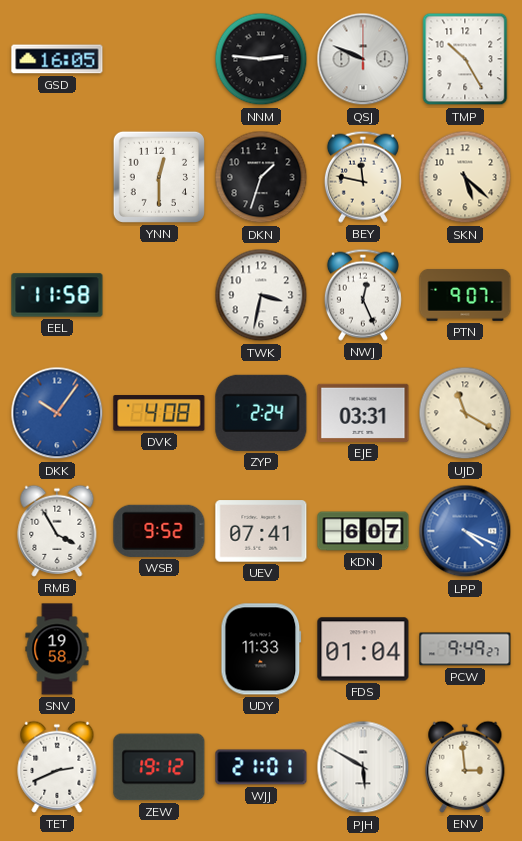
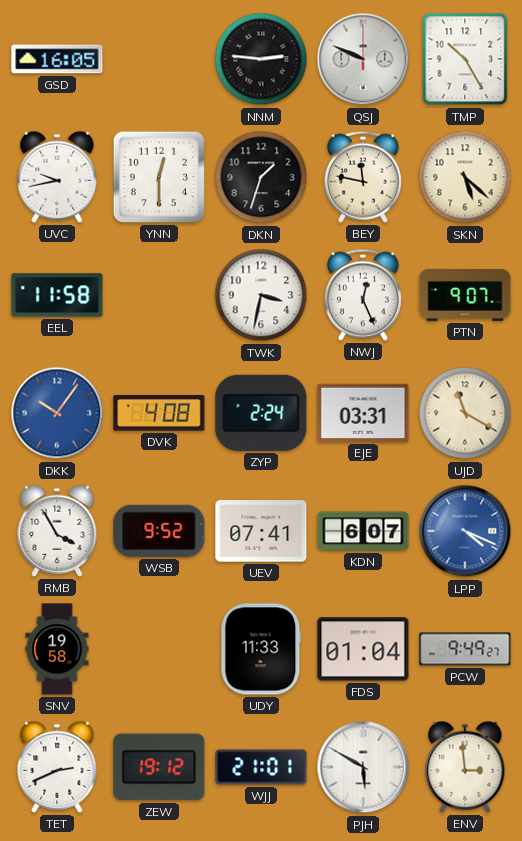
UVC: none -> 9:43
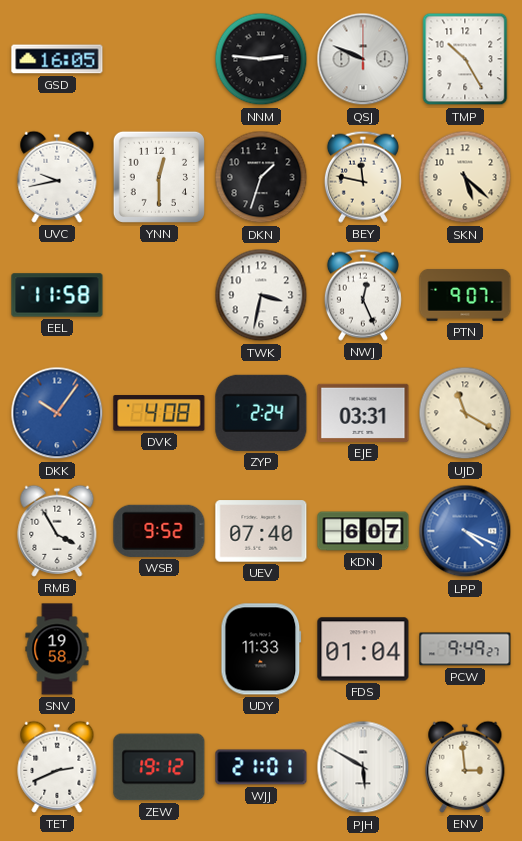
UEV: 07:41 -> 07:40
